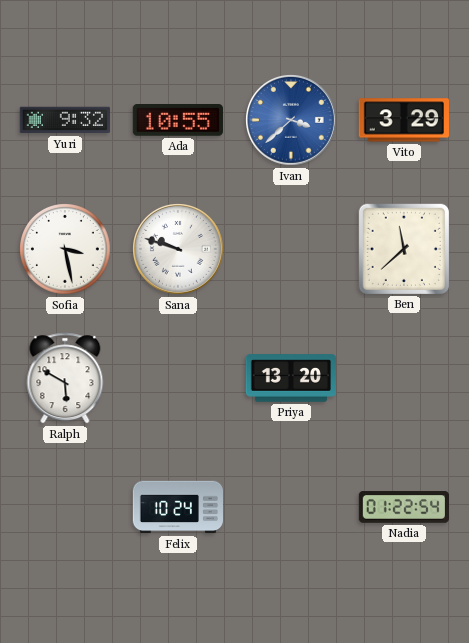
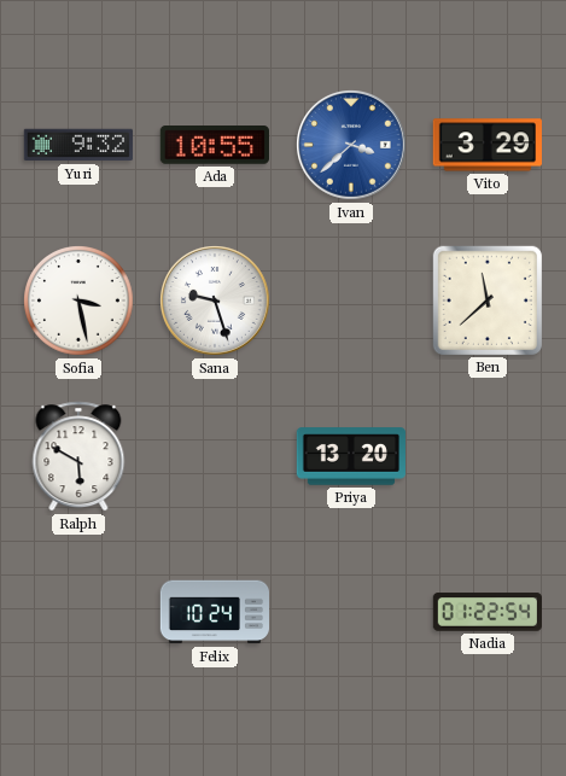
Sana: 9:48 -> 9:27
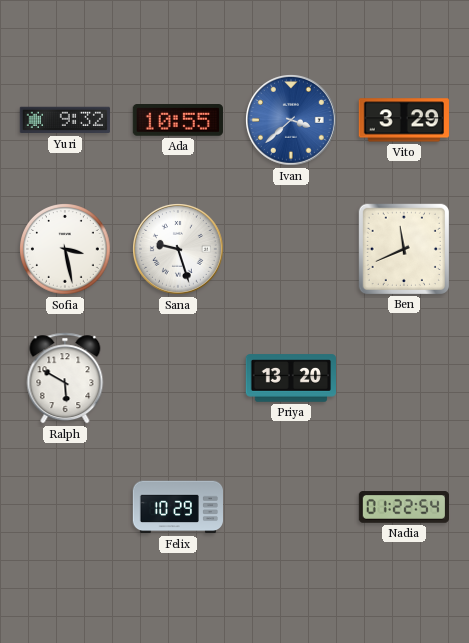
Ben: 11:38 -> 11:41
Felix: 10:24 -> 10:29
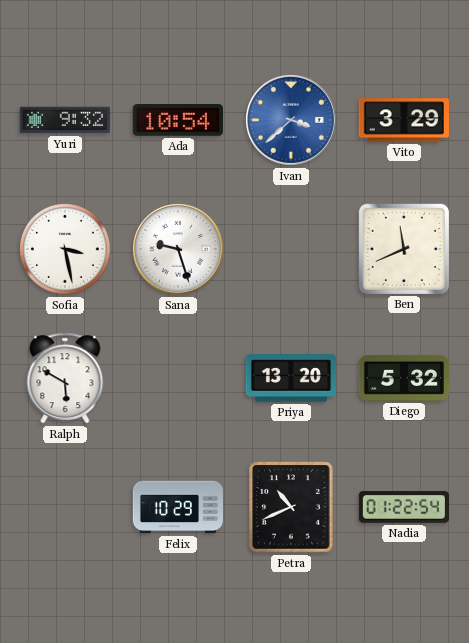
Ada: 10:55 -> 10:54
Diego: none -> 5:32
Petra: none -> 10:41
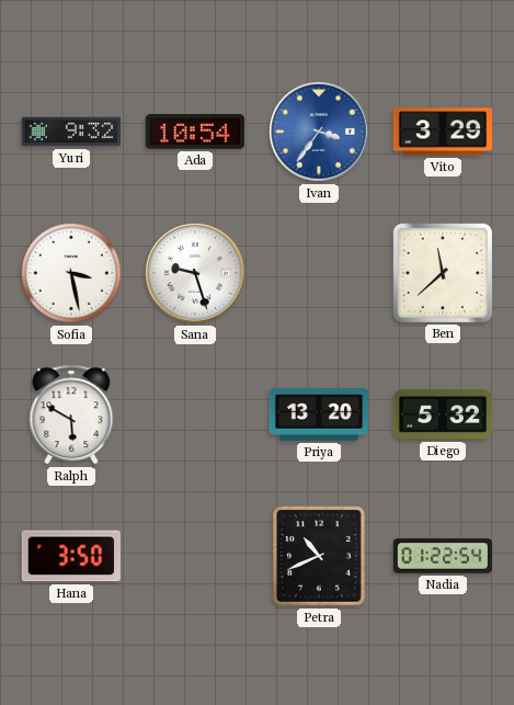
Ivan: 3:38 -> 3:36
Ben: 11:41 -> 11:38
Hana: none -> 3:50
Felix: 10:29 -> none
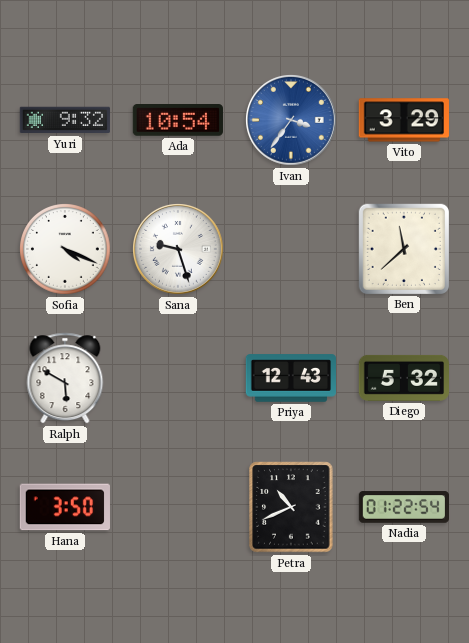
Sofia: 3:28 -> 4:19
Priya: 13:20 -> 12:43
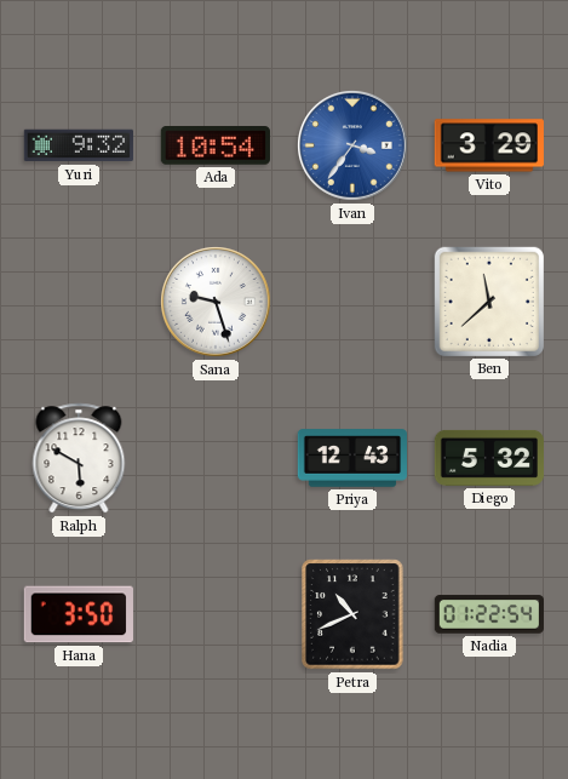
Sofia: 4:19 -> none
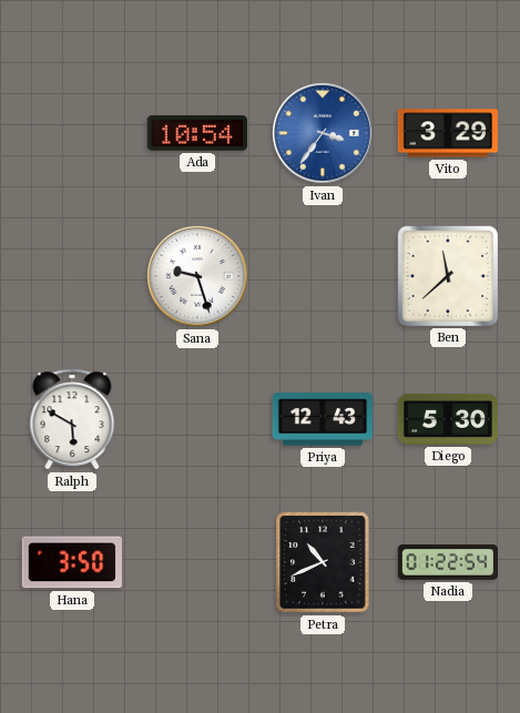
Yuri: 9:32 -> none
Diego: 5:32 -> 5:30
